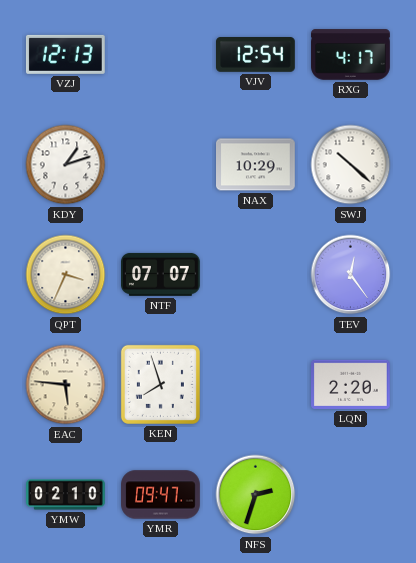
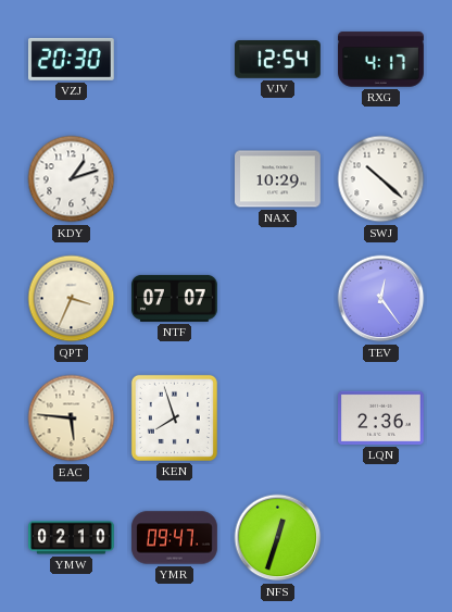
VZJ: 12:13 -> 20:30
LQN: 2:20 -> 2:36
NFS: 2:33 -> 12:33
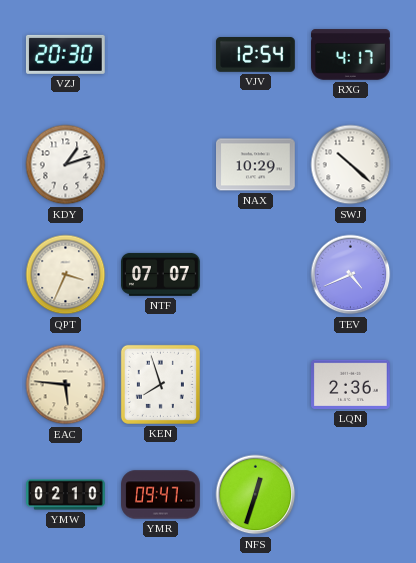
TEV: 12:24 -> 4:41
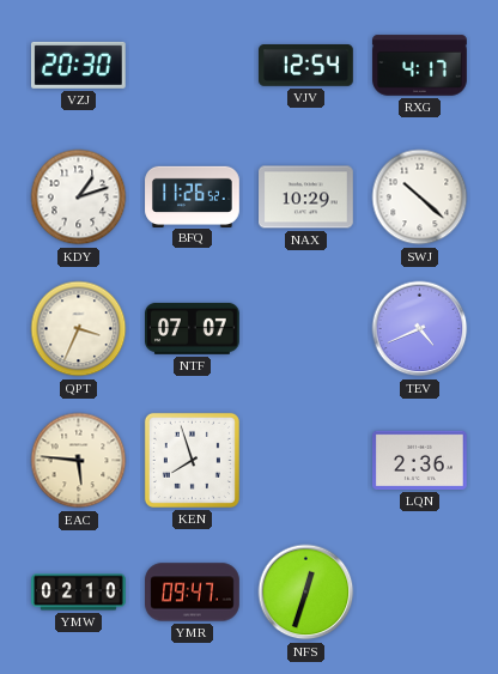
BFQ: none -> 11:26
